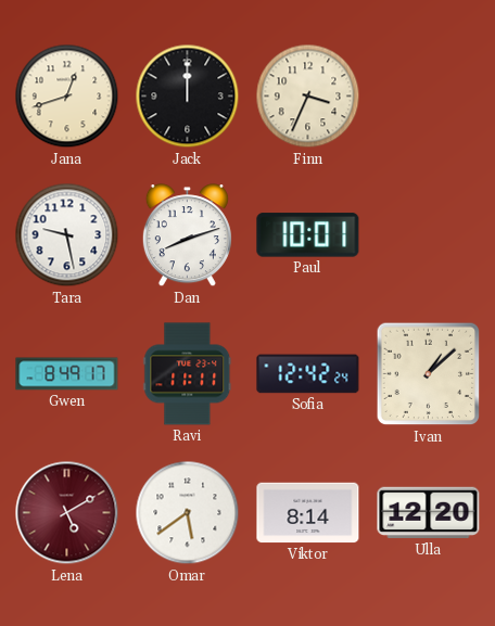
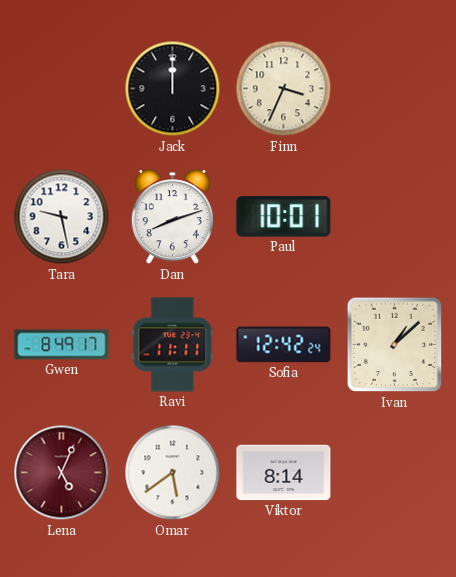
Jana: 12:42 -> none
Lena: 5:10 -> 5:04
Ulla: 12:20 -> none
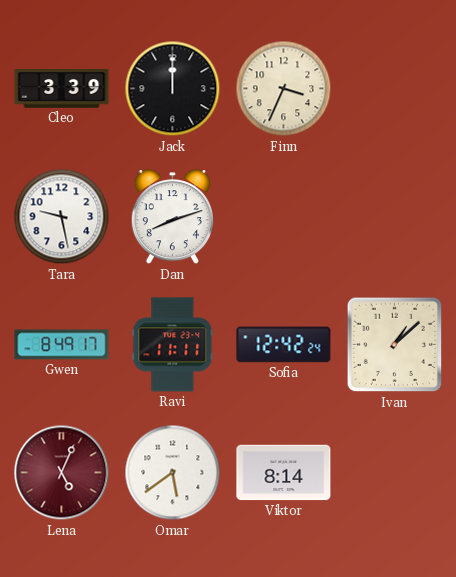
Cleo: none -> 3:39
Paul: 10:01 -> none
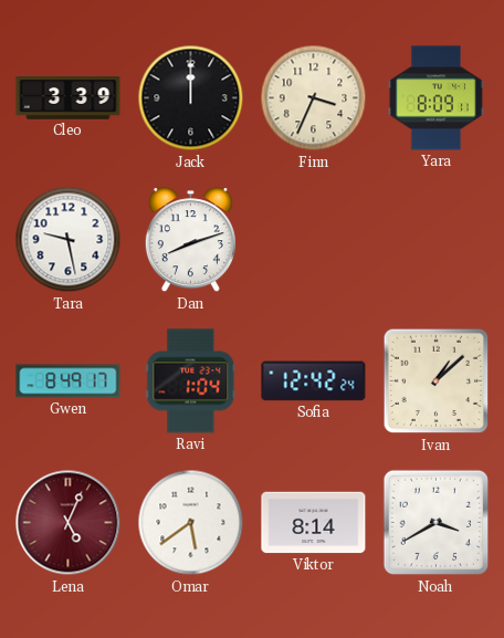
Yara: none -> 8:09
Ravi: 11:11 -> 1:04
Noah: none -> 3:40
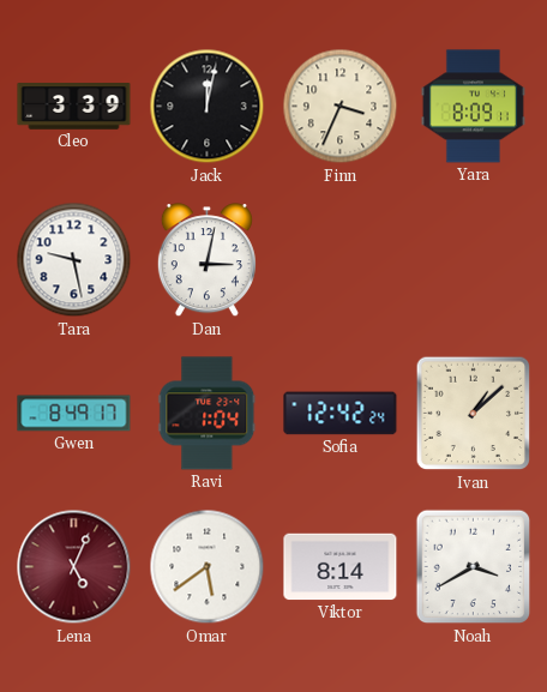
Jack: 12:00 -> 12:02
Dan: 8:12 -> 3:02
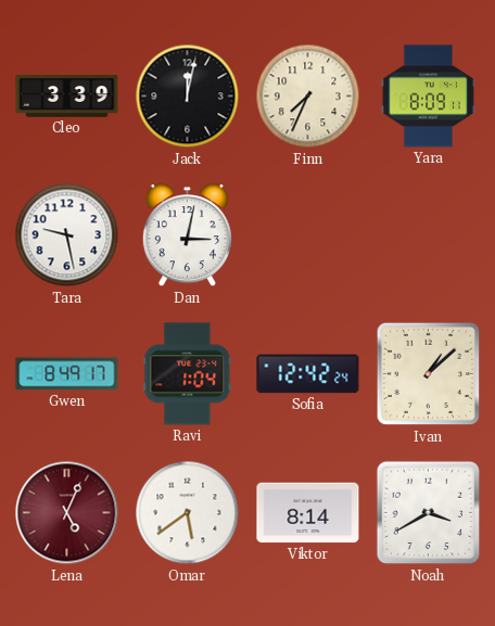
Finn: 3:34 -> 7:34
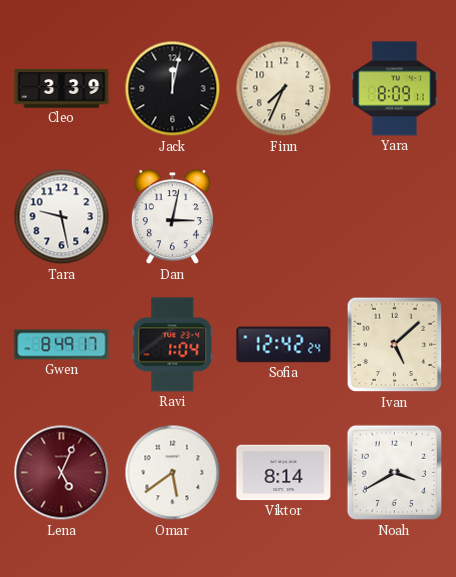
Ivan: 1:08 -> 5:08
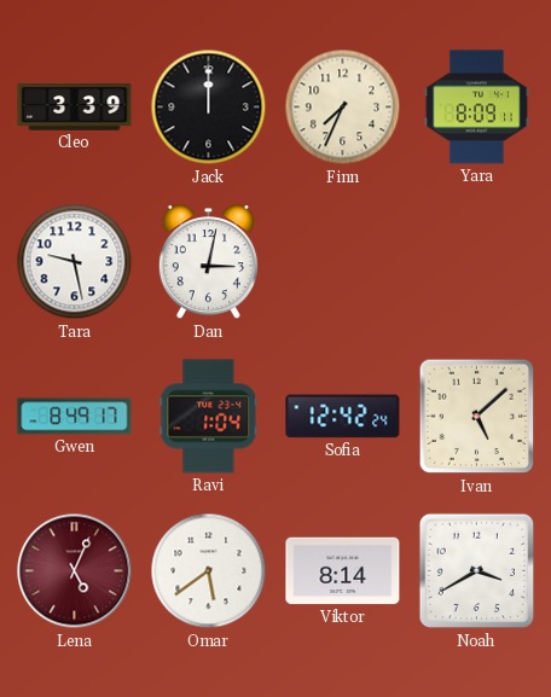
Jack: 12:02 -> 12:00
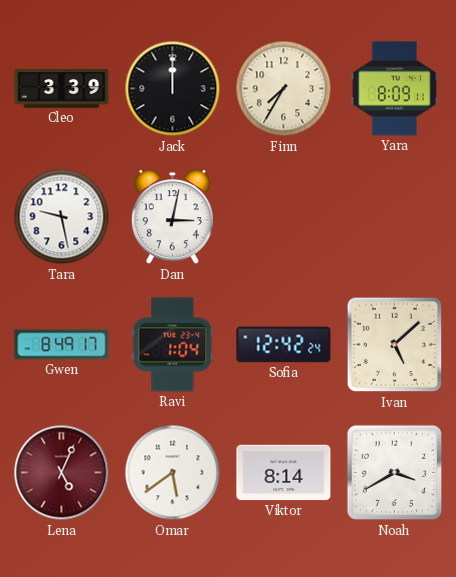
Finn: 7:34 -> 7:35
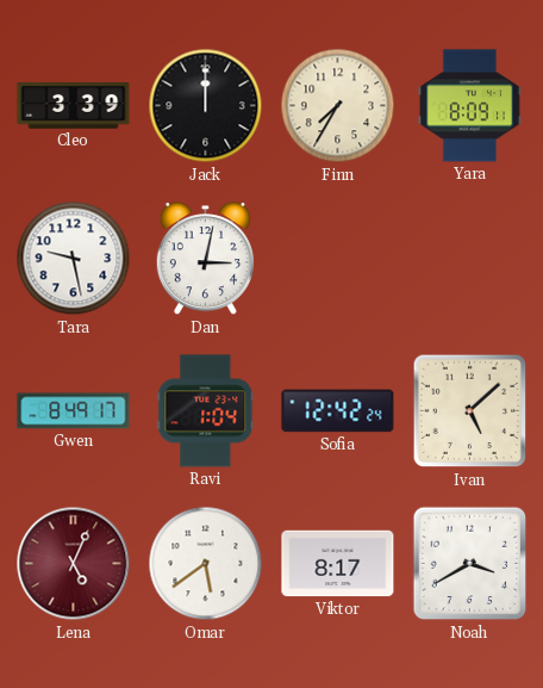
Viktor: 8:14 -> 8:17
